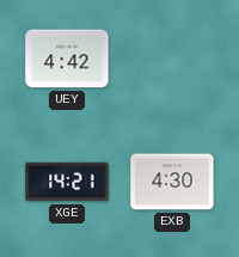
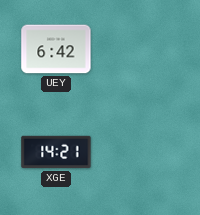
UEY: 4:42 -> 6:42
EXB: 4:30 -> none
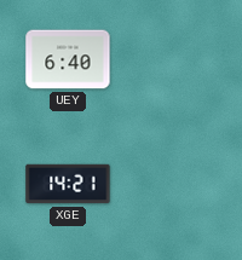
UEY: 6:42 -> 6:40
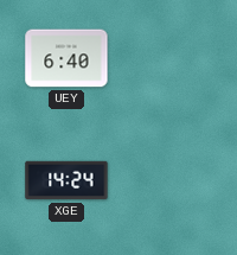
XGE: 14:21 -> 14:24
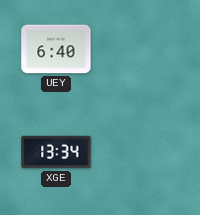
XGE: 14:24 -> 13:34
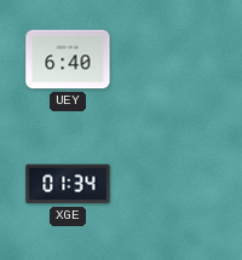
XGE: 13:34 -> 01:34
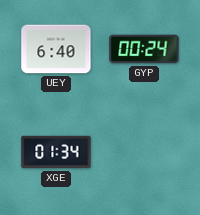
GYP: none -> 00:24
